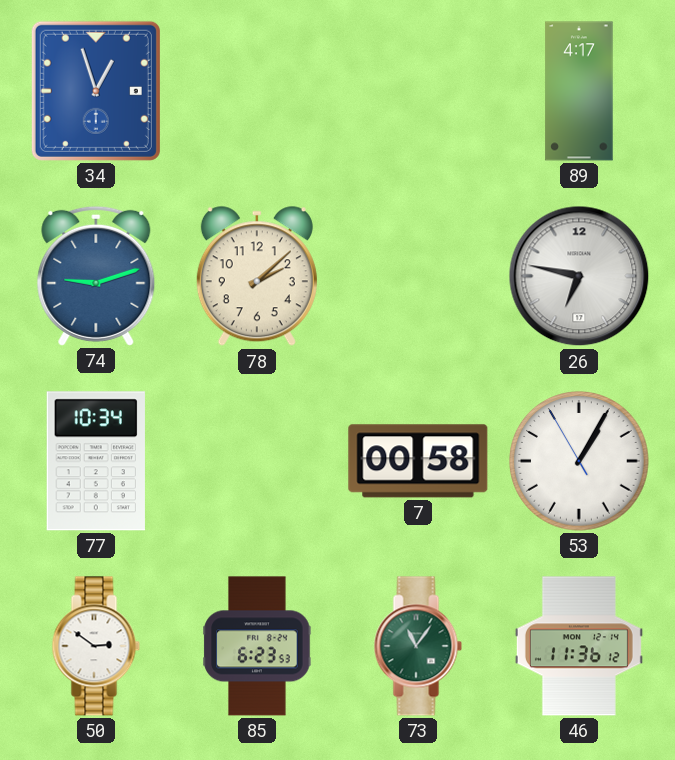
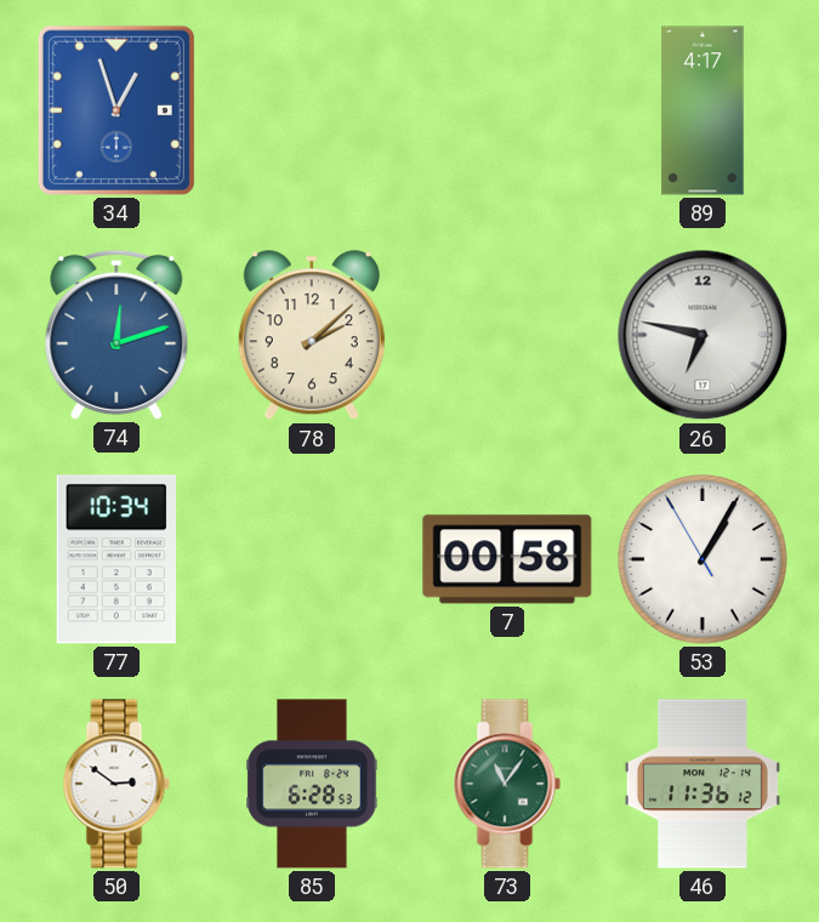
74: 9:12 -> 12:12
85: 6:23 -> 6:28
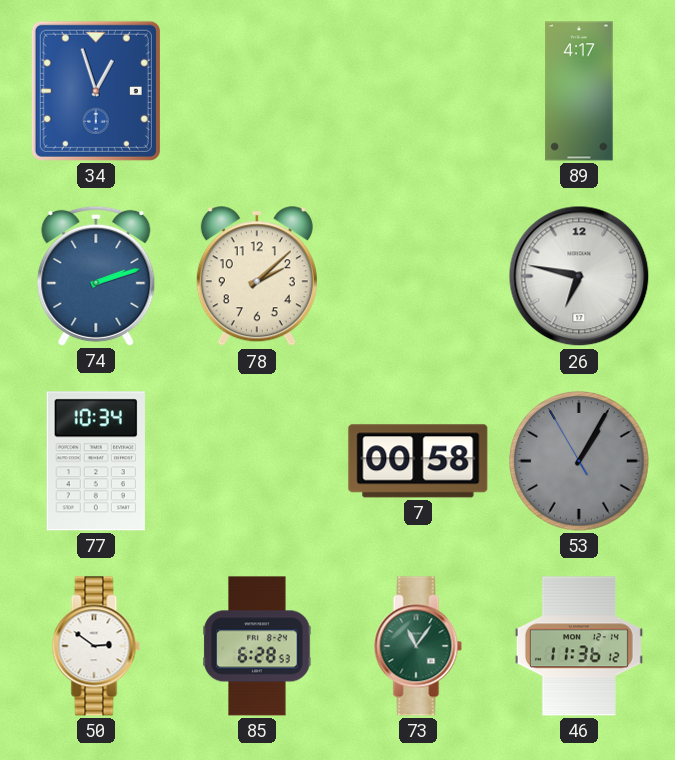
74: 12:12 -> 2:12
53 dial: white -> grey
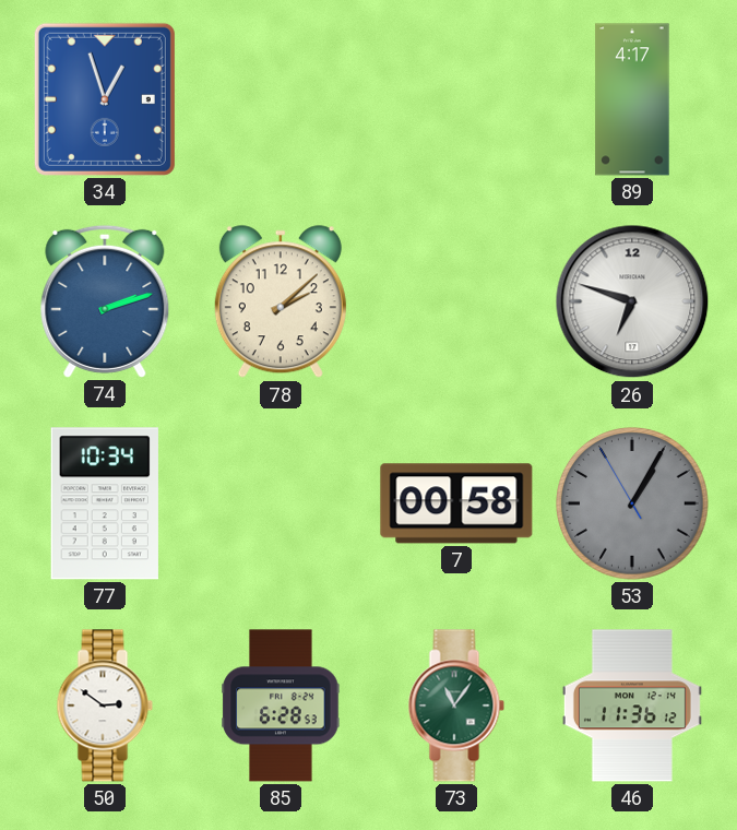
26: 6:47 -> 6:48
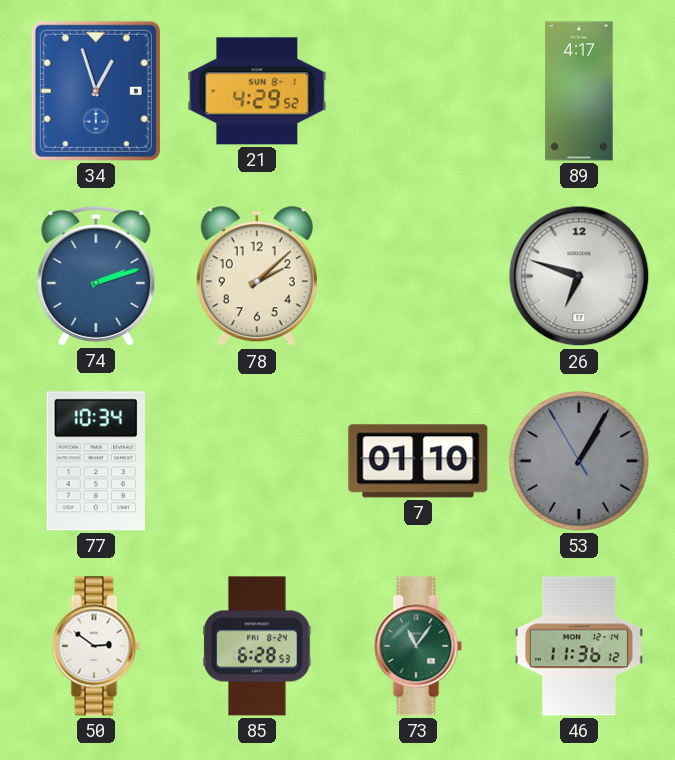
21: none -> 4:29
7: 00:58 -> 01:10
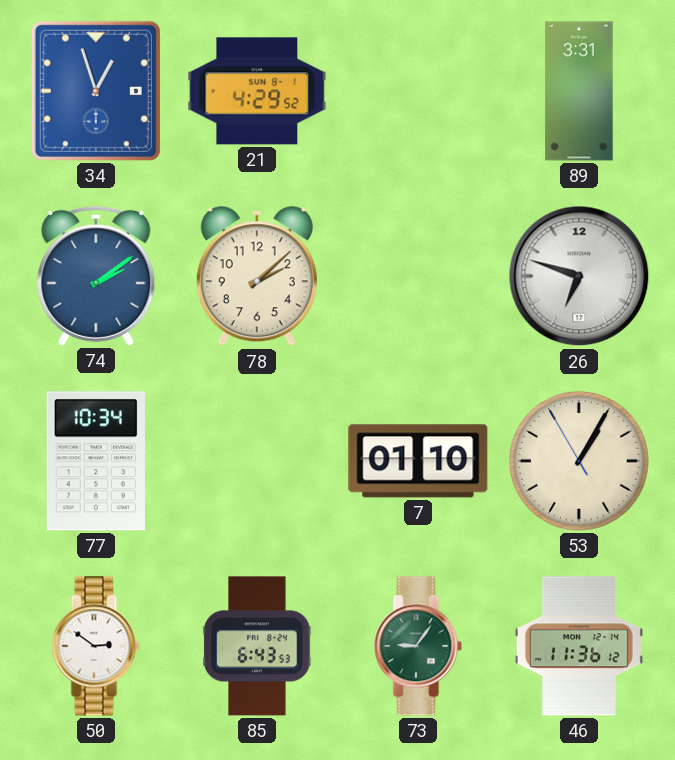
89: 4:17 -> 3:31
74: 2:12 -> 2:09
53 dial: grey -> cream
85: 6:28 -> 6:43
73: 11:06 -> 9:06
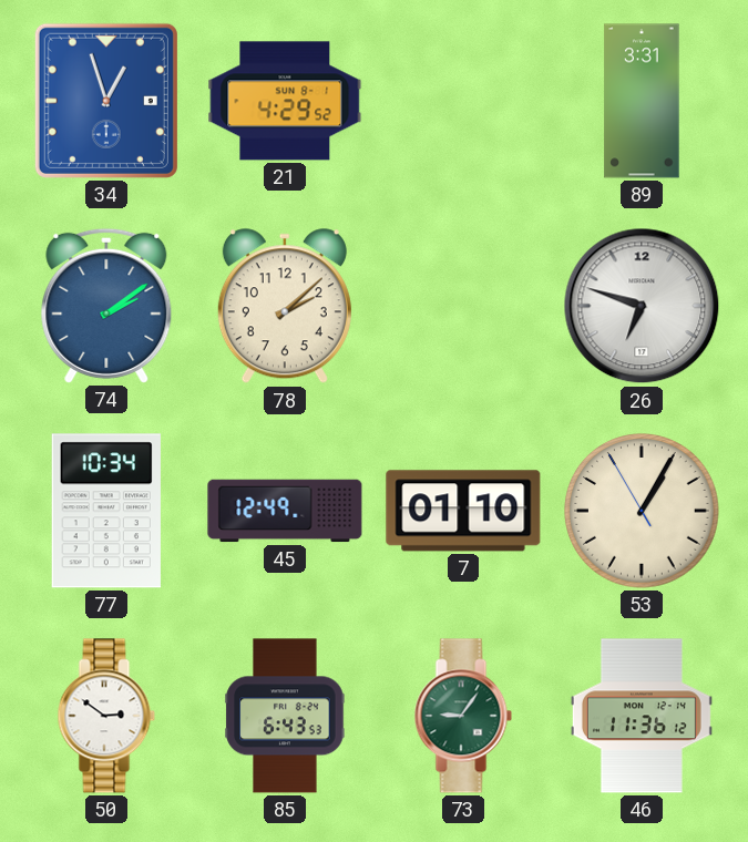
45: none -> 12:49
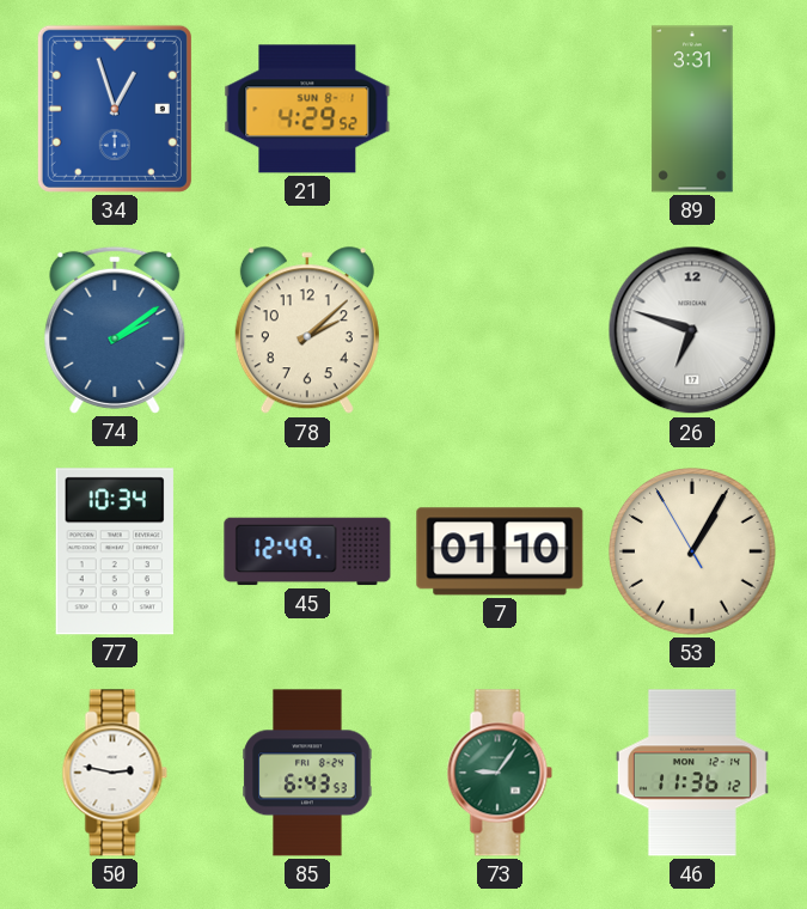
50: 2:51 -> 2:47
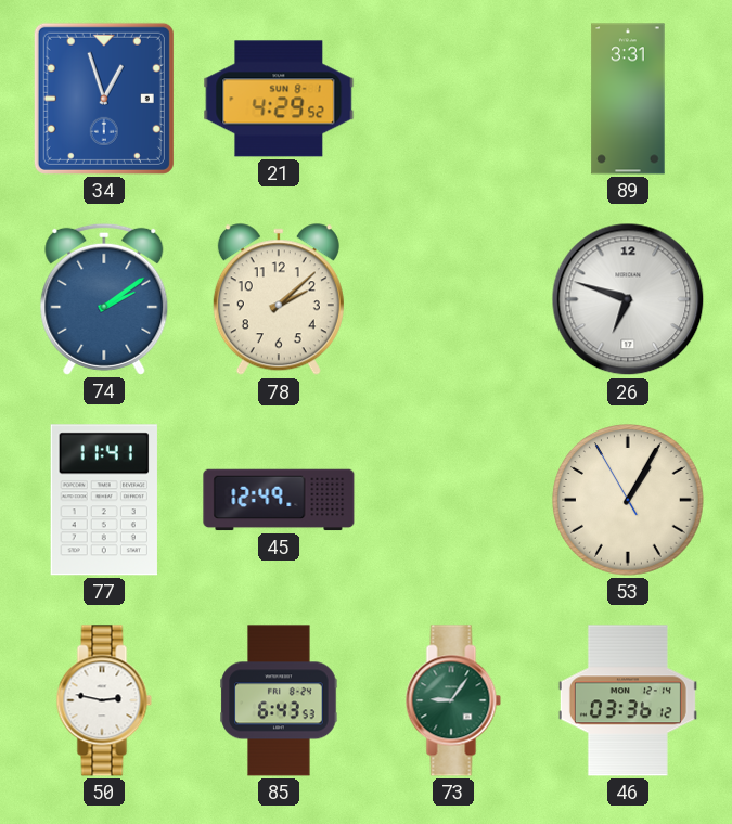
77: 10:34 -> 11:41
7: 01:10 -> none
46: 11:36 -> 03:36
